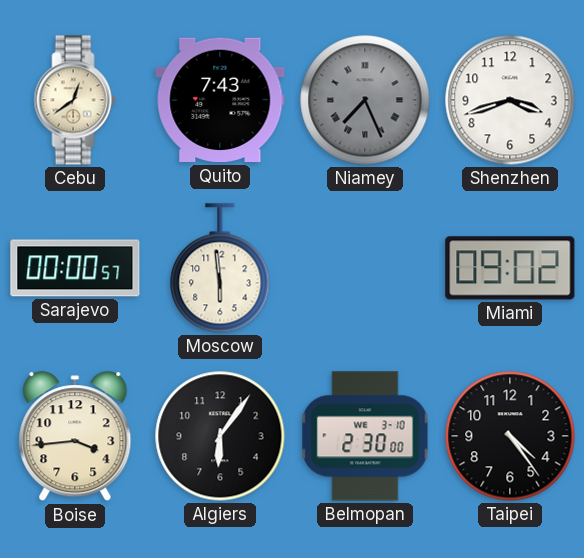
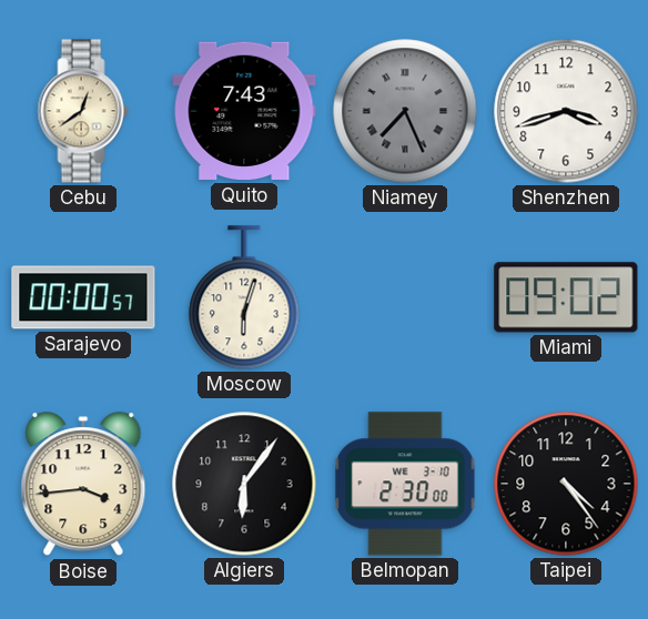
Moscow: 5:59 -> 6:03
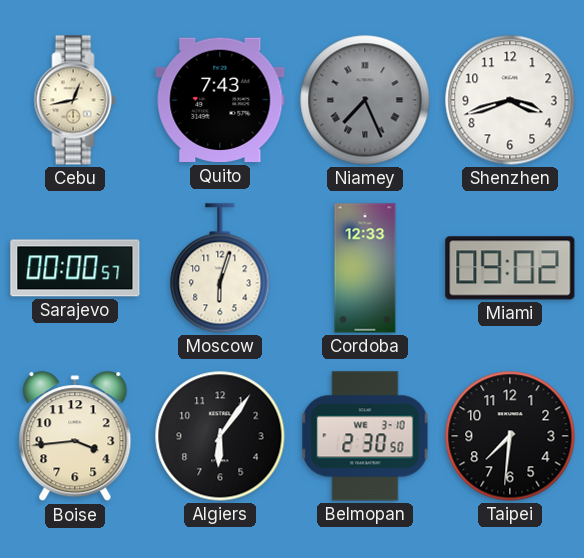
Cebu: 12:39 -> 12:43
Cordoba: none -> 12:33
Belmopan: 2:30:00 -> 2:30:50
Taipei: 4:24 -> 7:31
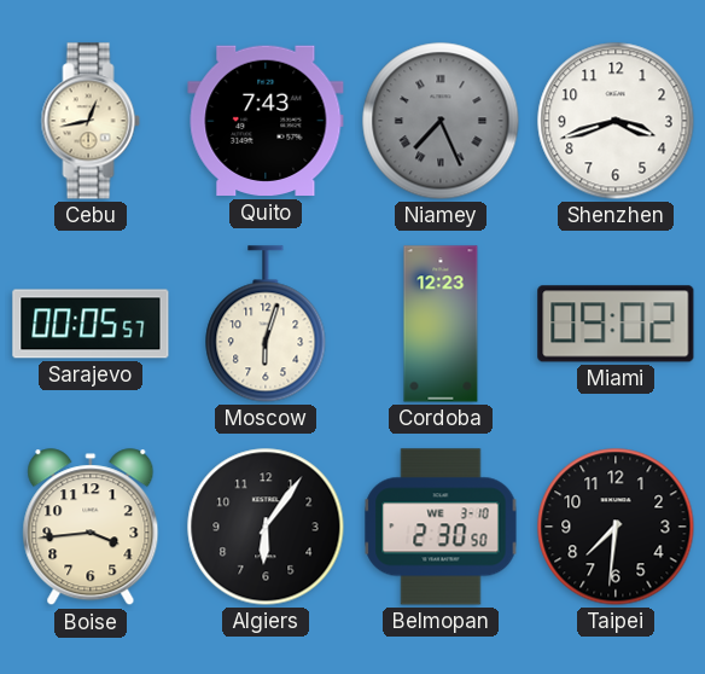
Sarajevo: 00:00 -> 00:05
Cordoba: 12:33 -> 12:23
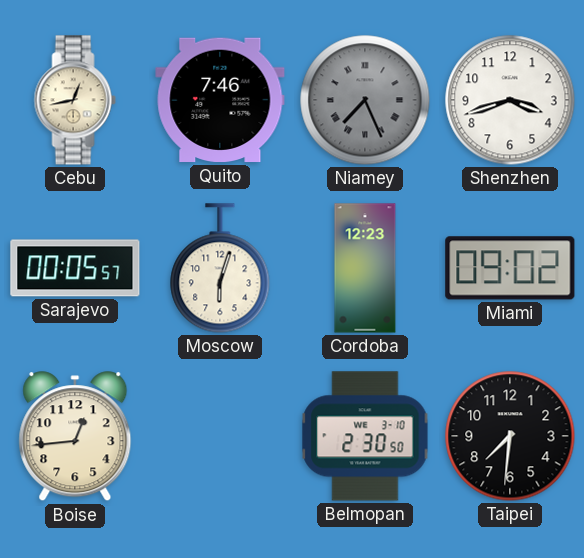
Quito: 7:43 -> 7:46
Boise: 3:44 -> 12:44
Algiers: 6:06 -> none
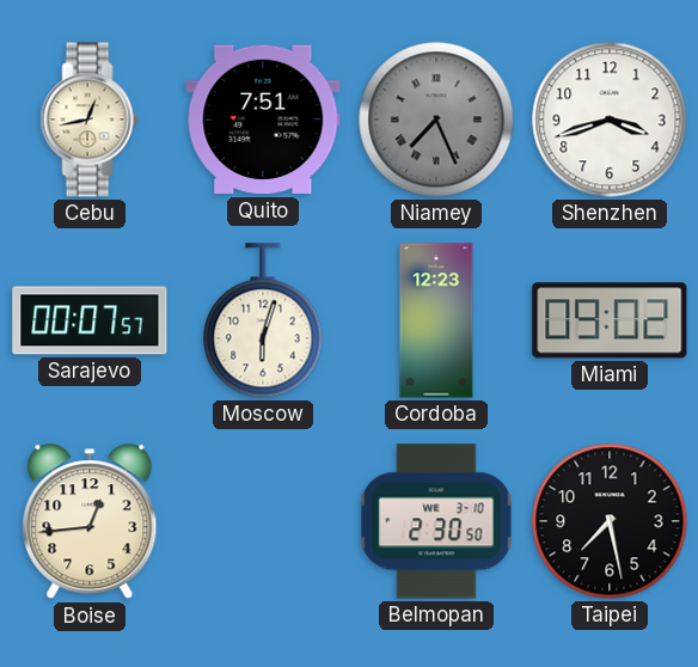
Quito: 7:46 -> 7:51
Sarajevo: 00:05 -> 00:07
Taipei: 7:31 -> 7:28
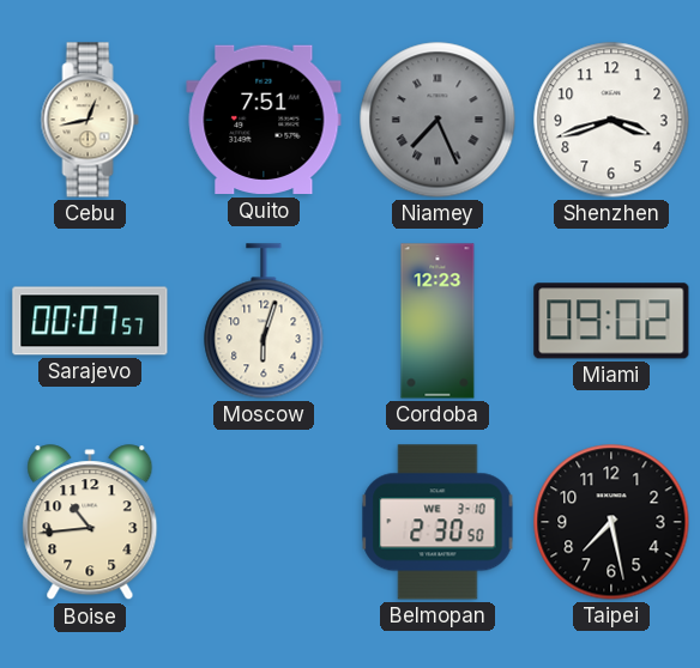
Boise: 12:44 -> 10:44
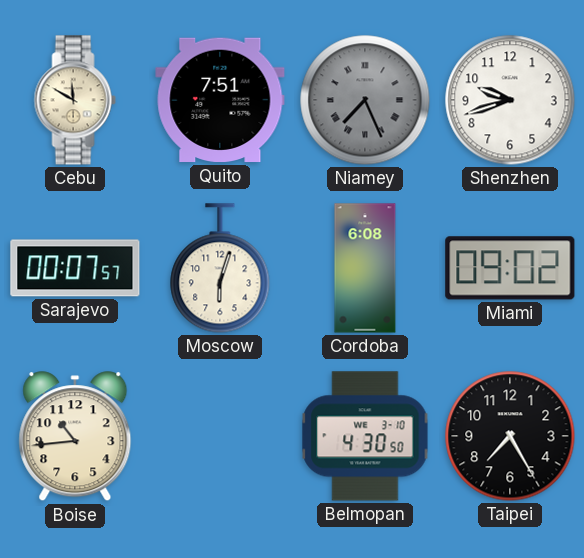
Cebu: 12:43 -> 11:50
Shenzhen: 3:42 -> 9:42
Cordoba: 12:23 -> 6:08
Belmopan: 2:30 -> 4:30
Taipei: 7:28 -> 7:25
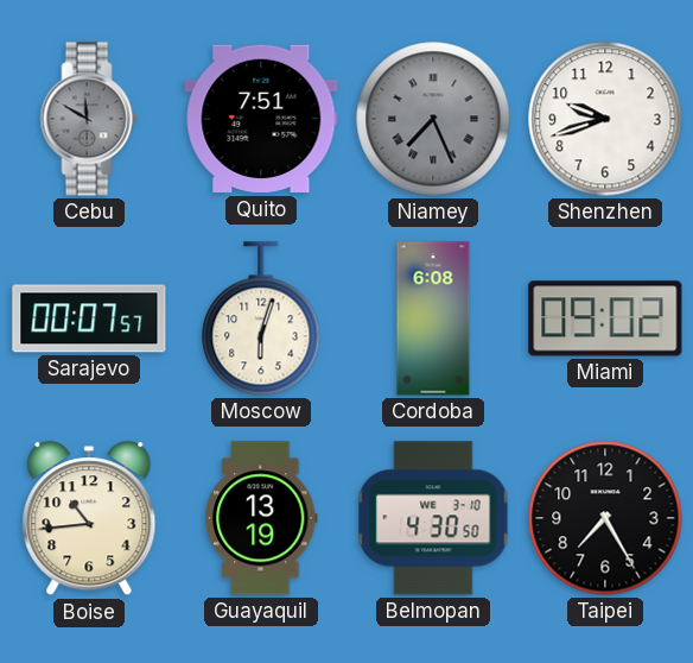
Cebu dial: cream -> grey
Guayaquil: none -> 13:19
